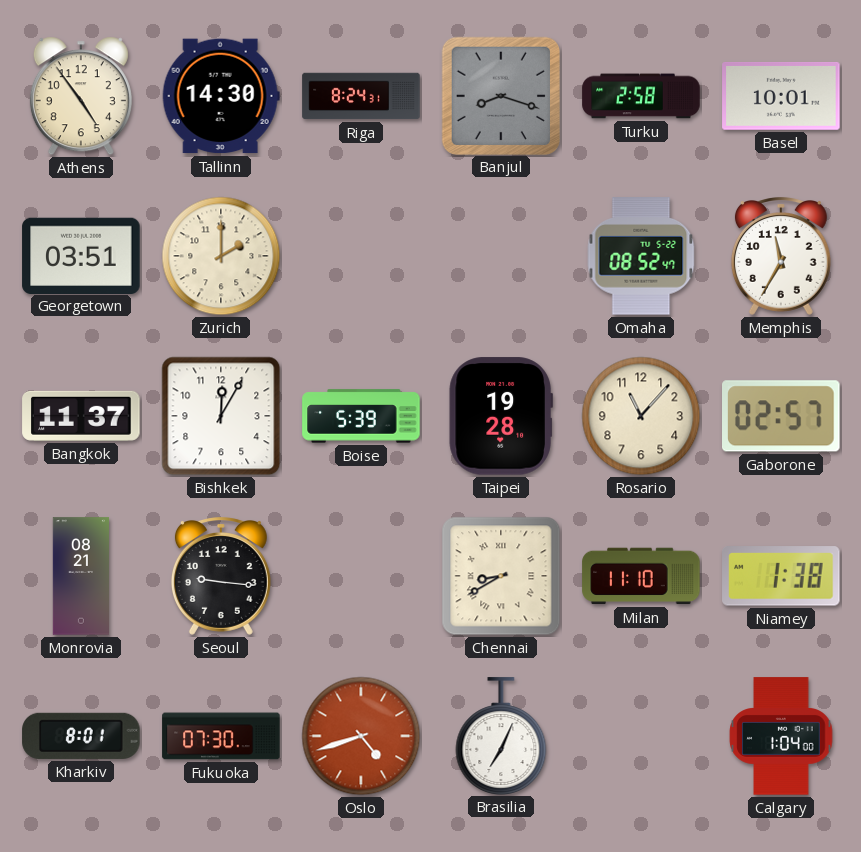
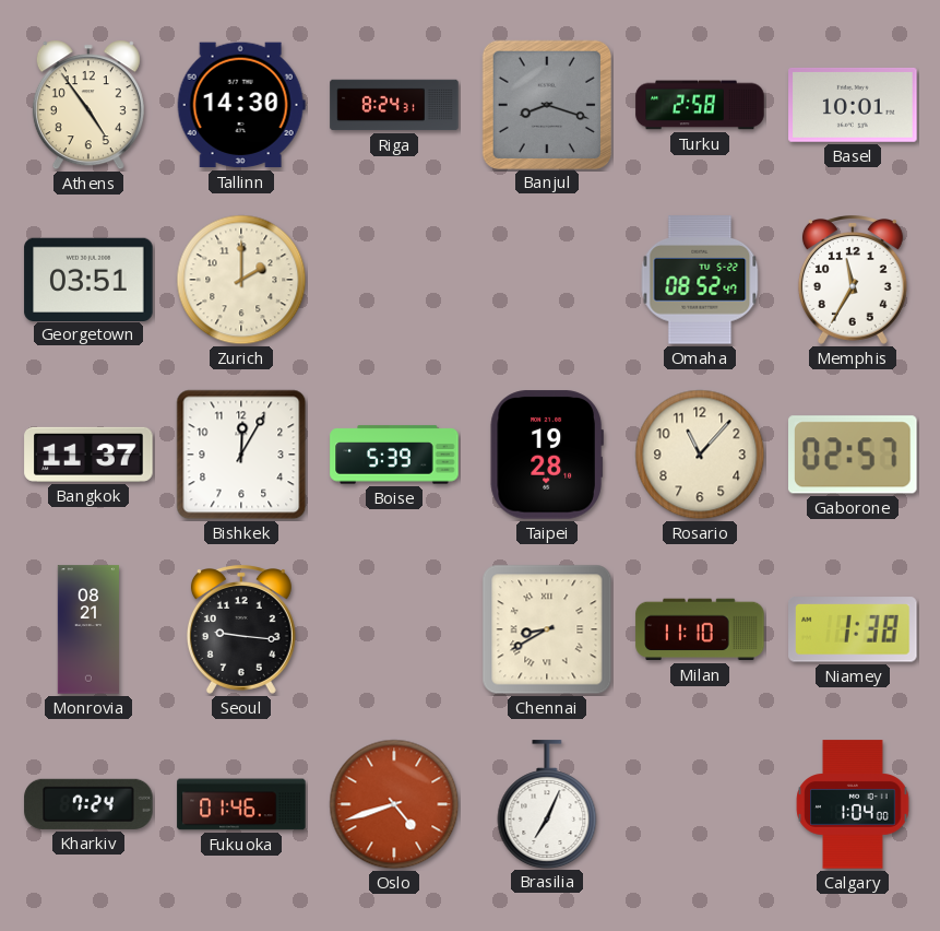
Kharkiv: 8:01 -> 7:24
Fukuoka: 07:30 -> 01:46
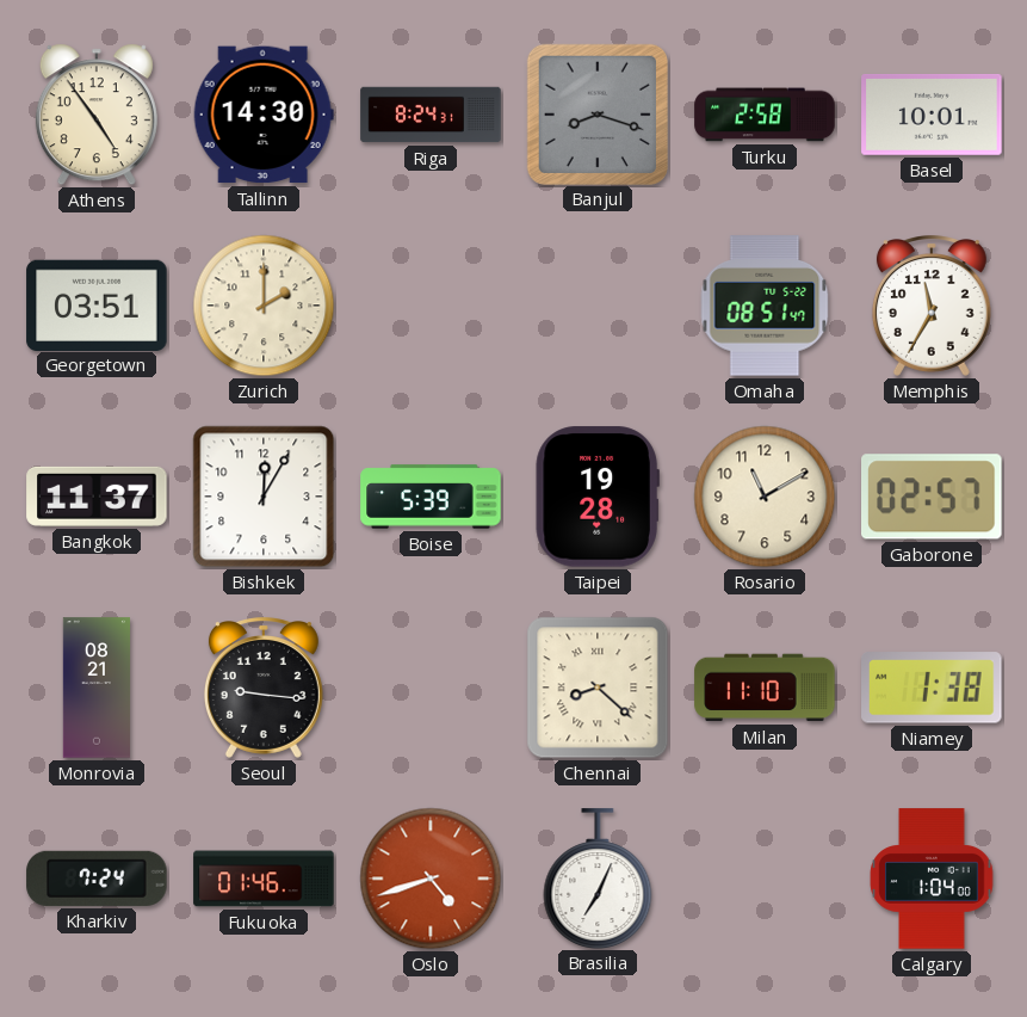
Omaha: 08:52 -> 08:51
Rosario: 11:07 -> 11:10
Chennai: 8:40 -> 8:22
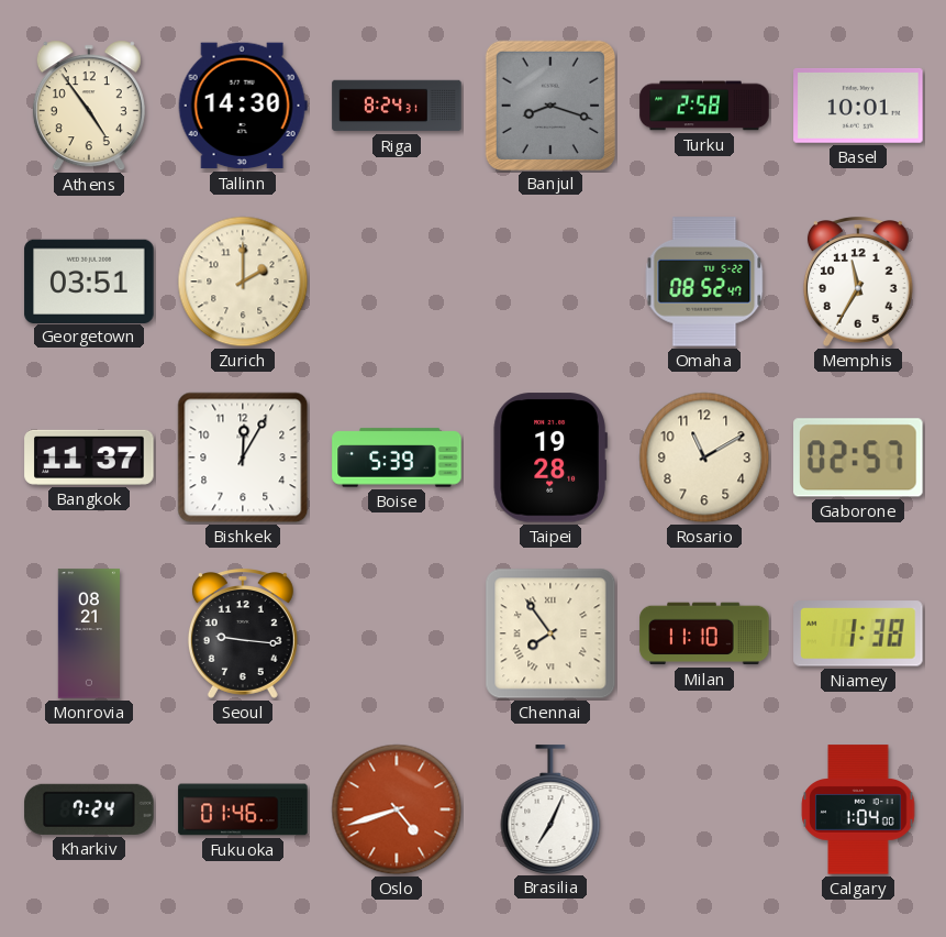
Omaha: 08:51 -> 08:52
Chennai: 8:22 -> 7:54
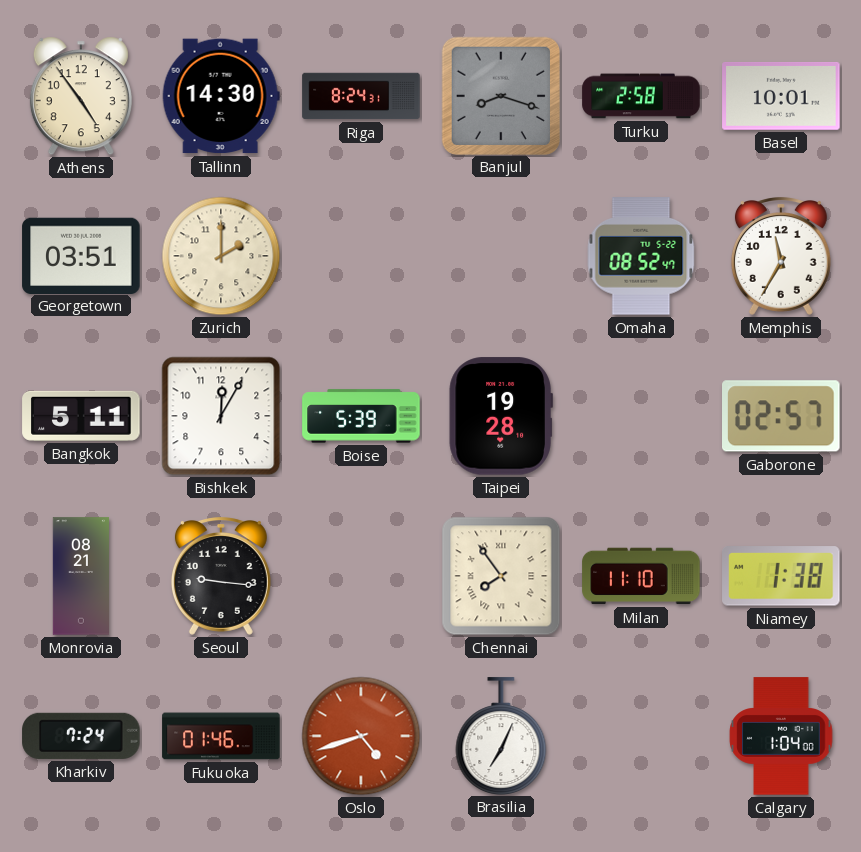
Bangkok: 11:37 -> 5:11
Rosario: 11:10 -> none
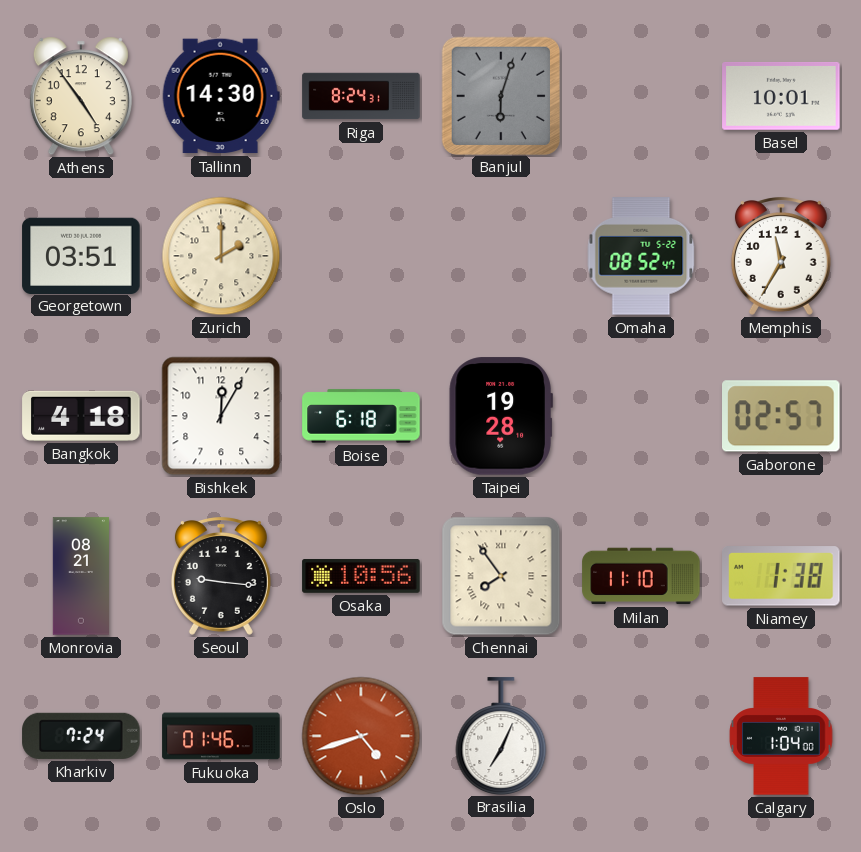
Banjul: 8:18 -> 6:03
Turku: 2:58 -> none
Bangkok: 5:11 -> 4:18
Boise: 5:39 -> 6:18
Osaka: none -> 10:56
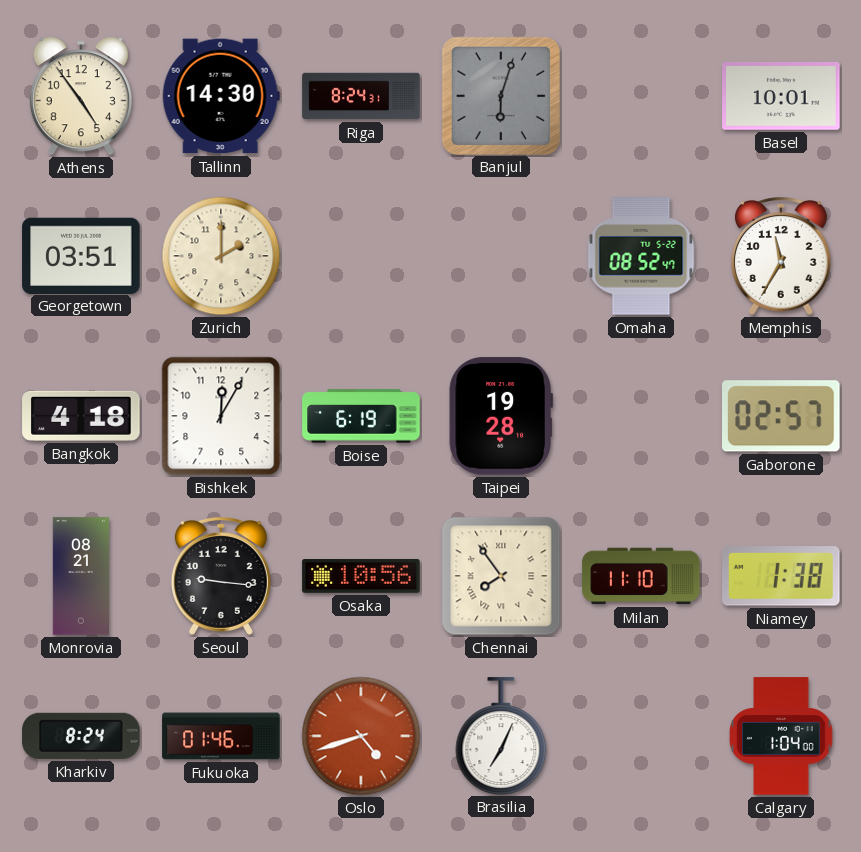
Boise: 6:18 -> 6:19
Kharkiv: 7:24 -> 8:24
